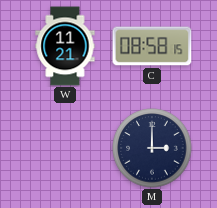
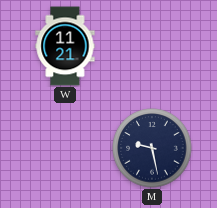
C: 08:58 -> none
M: 3:00 -> 9:28
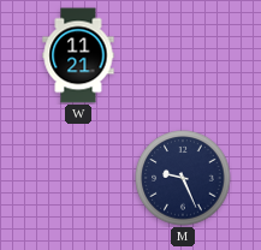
M: 9:28 -> 9:26
